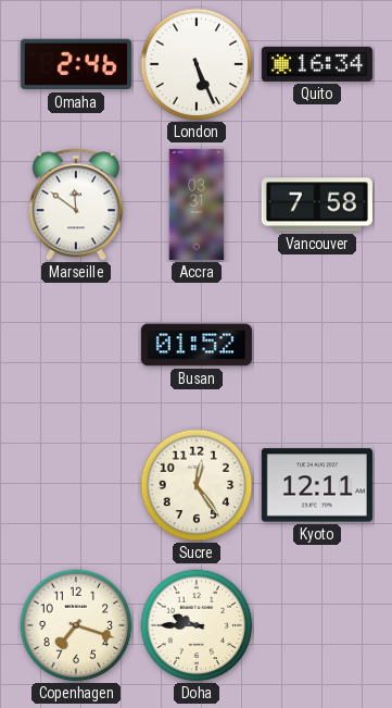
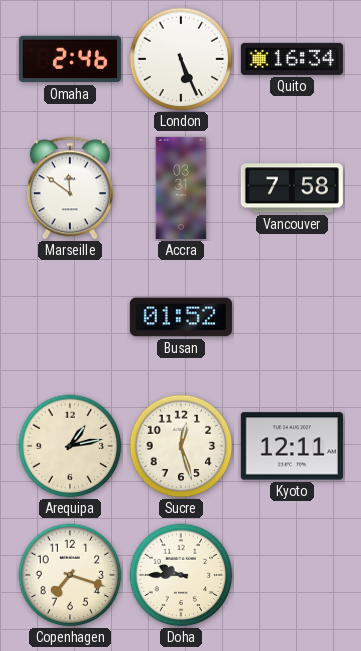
Arequipa: none -> 1:13
Sucre: 12:24 -> 12:27
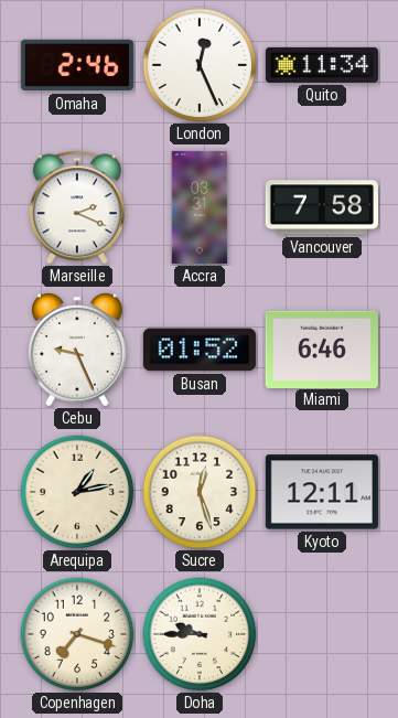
London: 5:26 -> 12:26
Quito: 16:34 -> 11:34
Marseille: 11:51 -> 2:19
Cebu: none -> 9:26
Miami: none -> 6:46
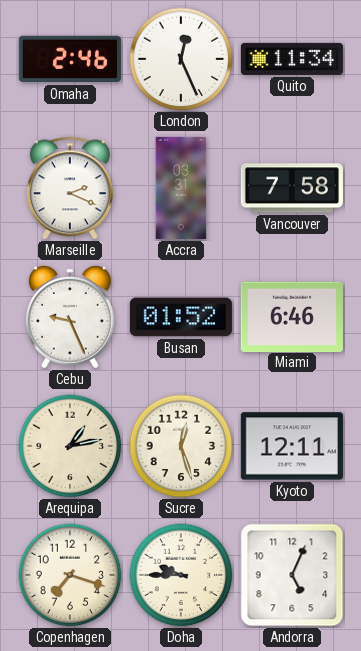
Andorra: none -> 5:04
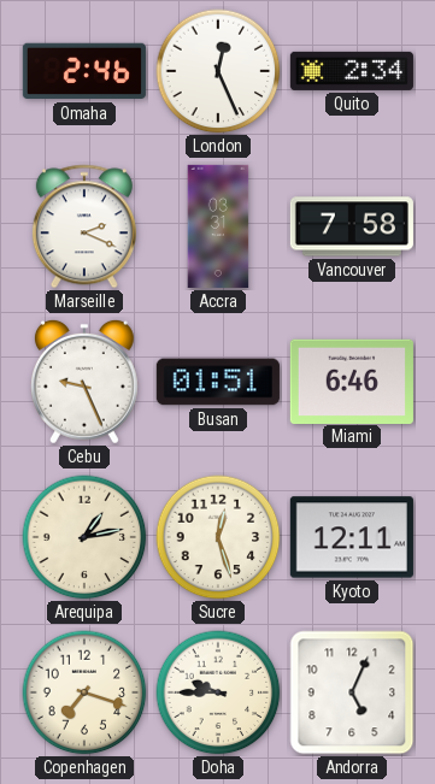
Quito: 11:34 -> 2:34
Busan: 01:52 -> 01:51
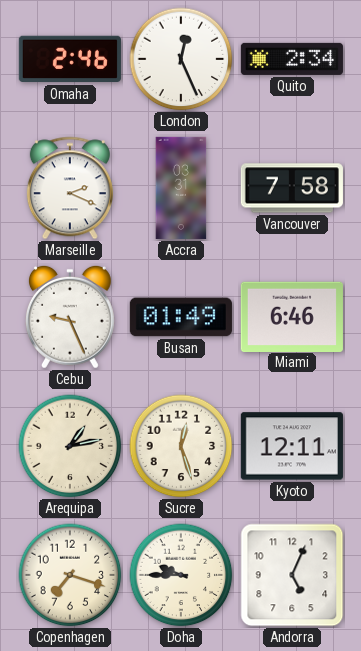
Busan: 01:51 -> 01:49
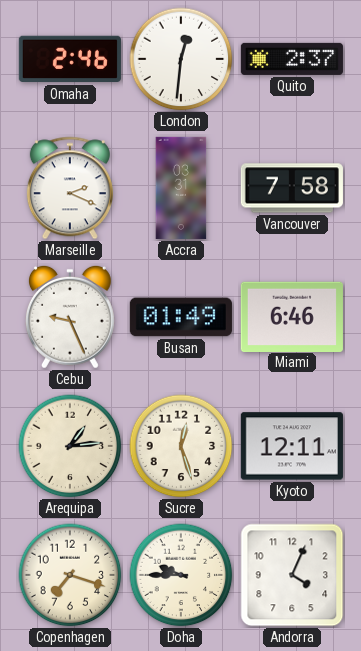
London: 12:26 -> 12:31
Quito: 2:34 -> 2:37
Arequipa: 1:13 -> 1:14
Andorra: 5:04 -> 4:04
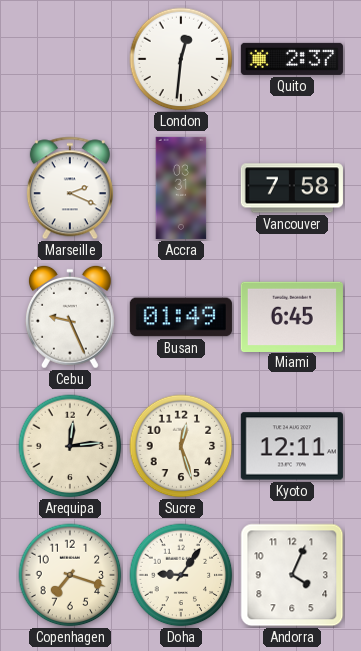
Omaha: 2:46 -> none
Miami: 6:46 -> 6:45
Arequipa: 1:14 -> 12:14
Doha: 9:45 -> 9:06
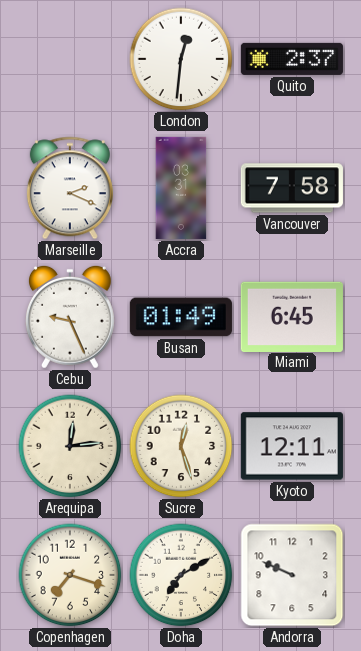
Doha: 9:06 -> 7:10
Andorra: 4:04 -> 9:49
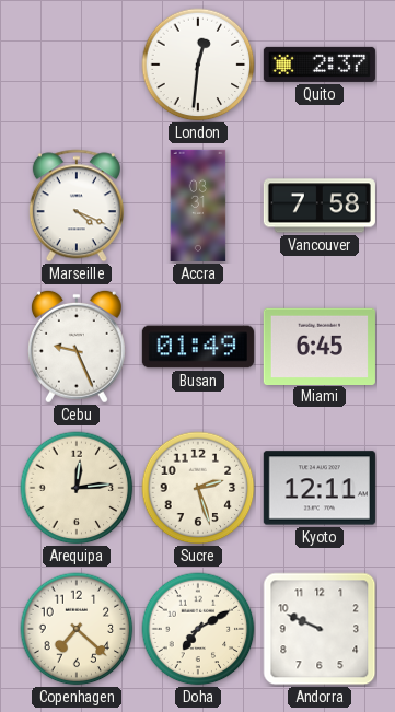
Marseille: 2:19 -> 4:19
Sucre: 12:27 -> 2:27
Copenhagen: 7:18 -> 7:22
